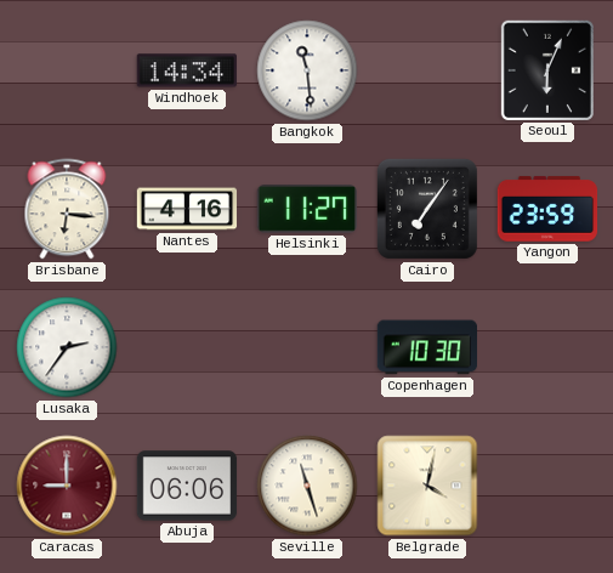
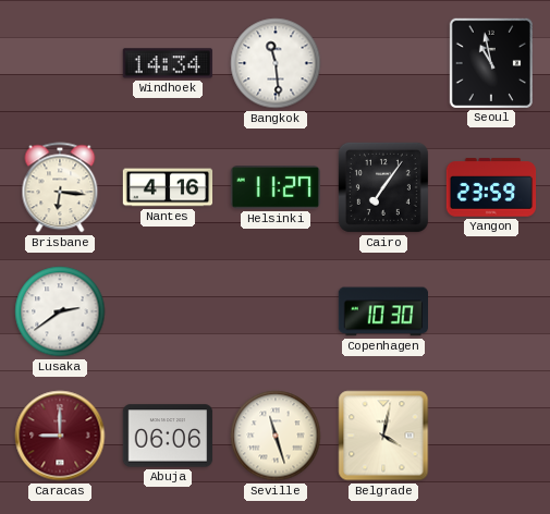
Seoul: 6:04 -> 10:58
Lusaka: 2:36 -> 2:39
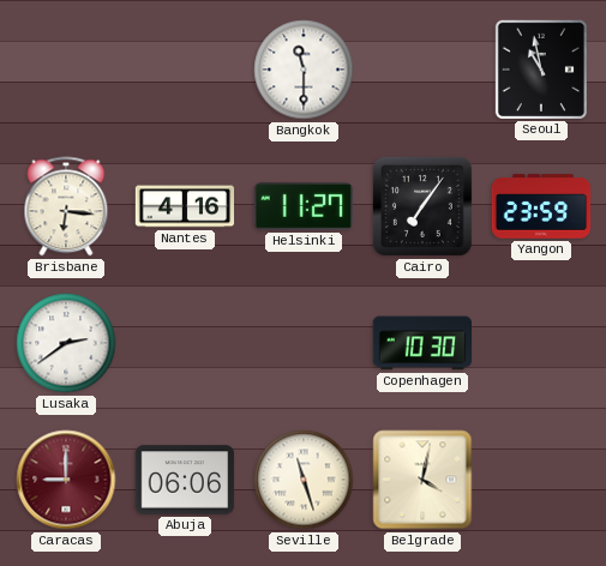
Windhoek: 14:34 -> none
Bangkok: 11:29 -> 11:30
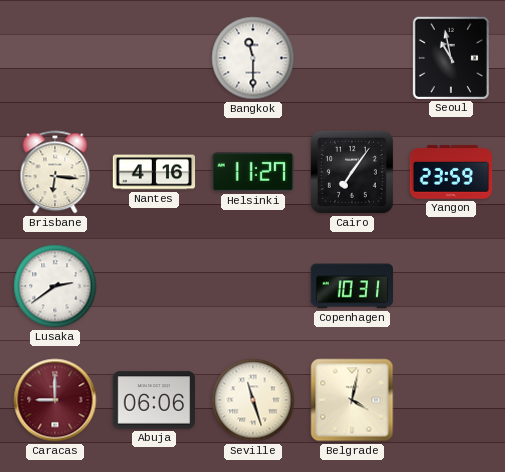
Copenhagen: 10:30 -> 10:31
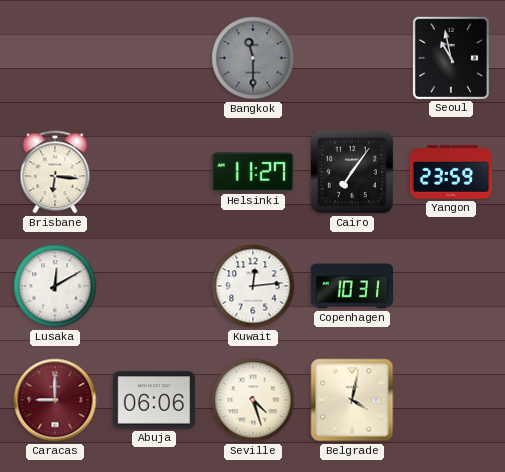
Bangkok dial: white -> grey
Nantes: 4:16 -> none
Lusaka: 2:39 -> 12:10
Kuwait: none -> 12:14
Seville: 11:27 -> 4:27
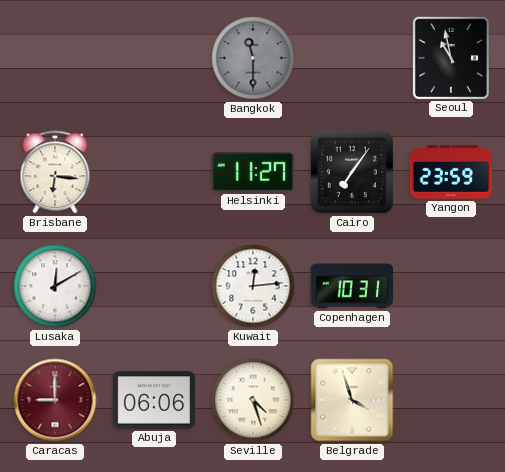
Belgrade: 4:02 -> 3:57
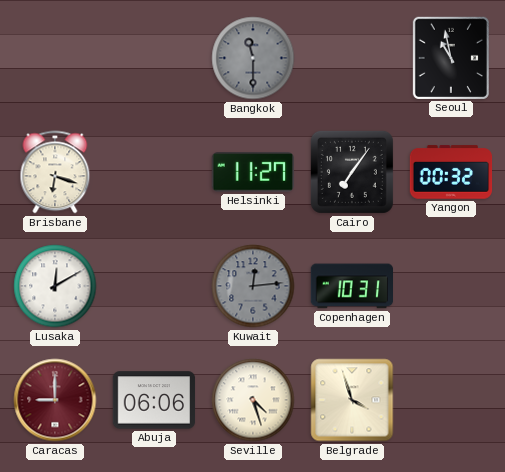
Brisbane: 6:16 -> 6:18
Yangon: 23:59 -> 00:32
Kuwait dial: white -> grey
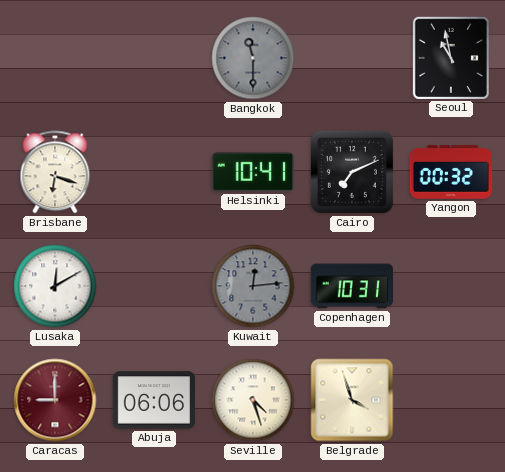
Helsinki: 11:27 -> 10:41
Cairo: 7:06 -> 7:11
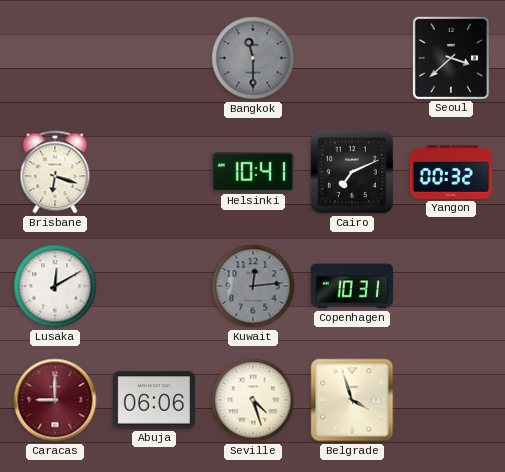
Seoul: 10:58 -> 3:38
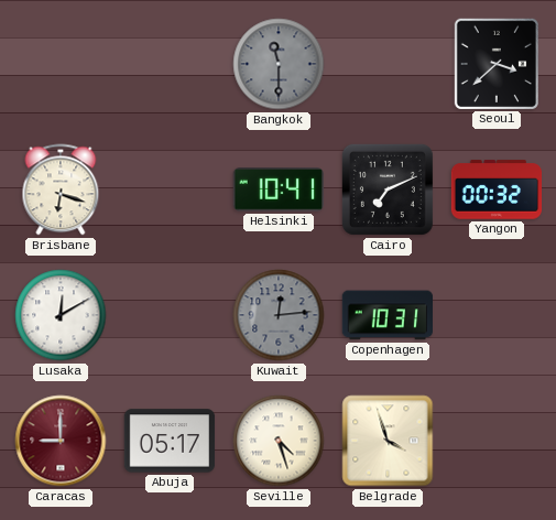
Abuja: 06:06 -> 05:17
